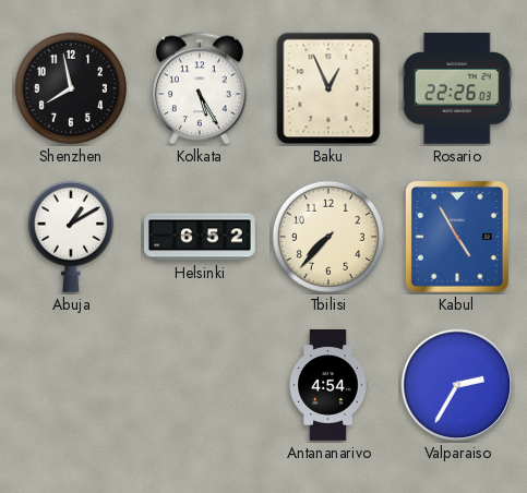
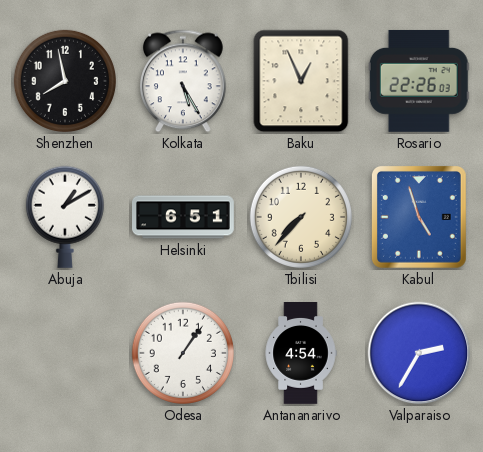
Helsinki: 6:52 -> 6:51
Kabul: 4:55 -> 4:57
Odesa: none -> 1:06
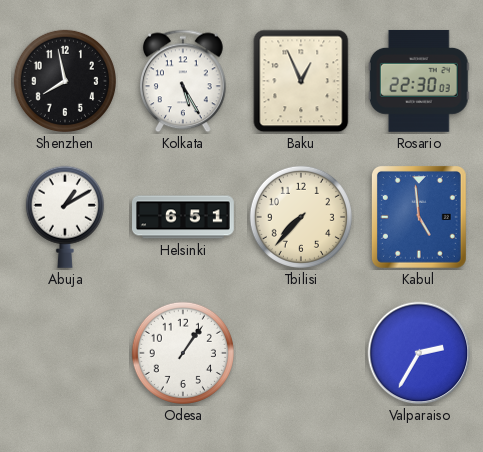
Rosario: 22:26 -> 22:30
Kabul: 4:57 -> 4:59
Antananarivo: 4:54 -> none
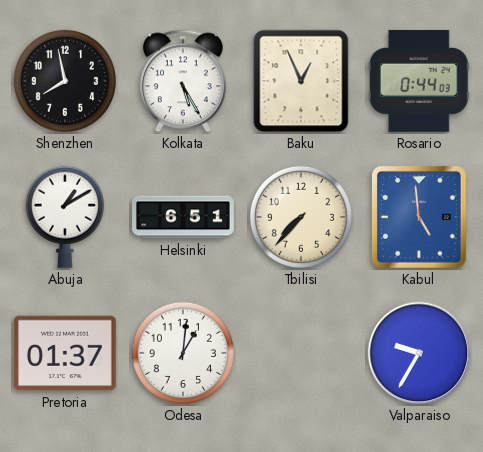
Rosario: 22:30 -> 0:44
Pretoria: none -> 01:37
Odesa: 1:06 -> 1:01
Valparaiso: 2:35 -> 9:35
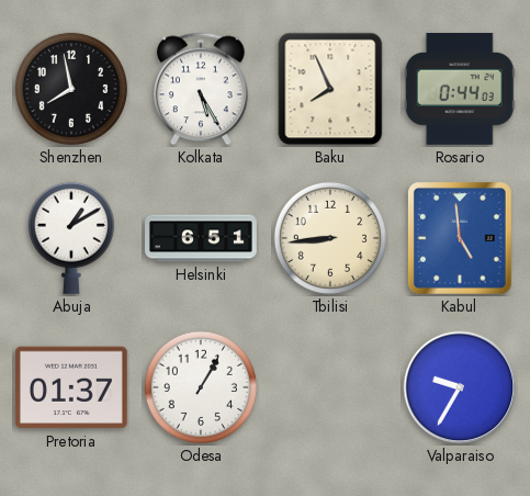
Baku: 12:56 -> 7:56
Tbilisi: 7:37 -> 8:44
Odesa: 1:01 -> 1:05
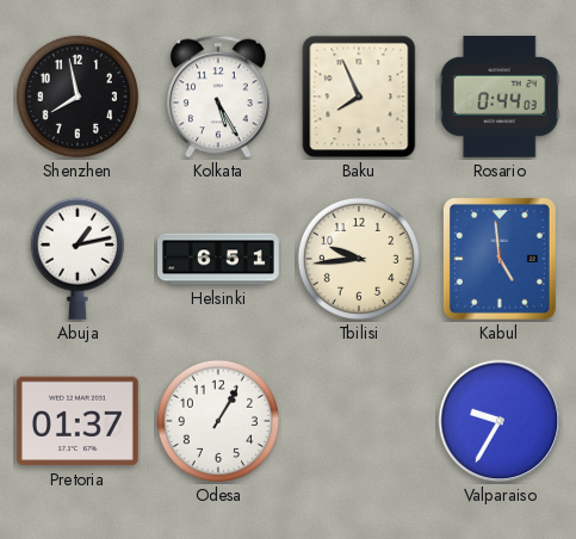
Abuja: 1:10 -> 1:13
Tbilisi: 8:44 -> 9:44
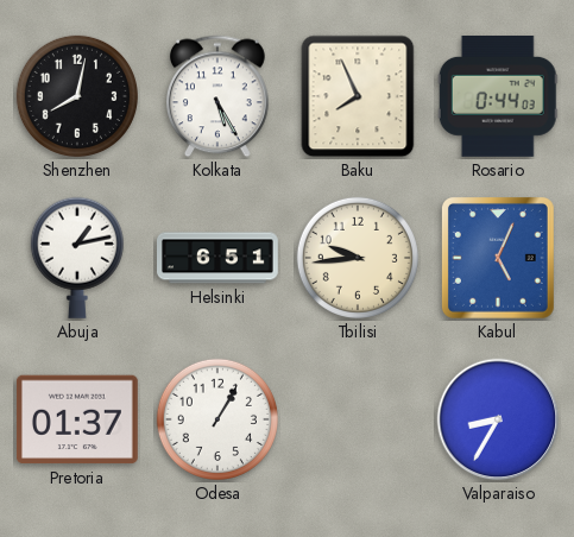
Shenzhen: 7:58 -> 8:02
Kabul: 4:59 -> 5:04
Valparaiso: 9:35 -> 8:35
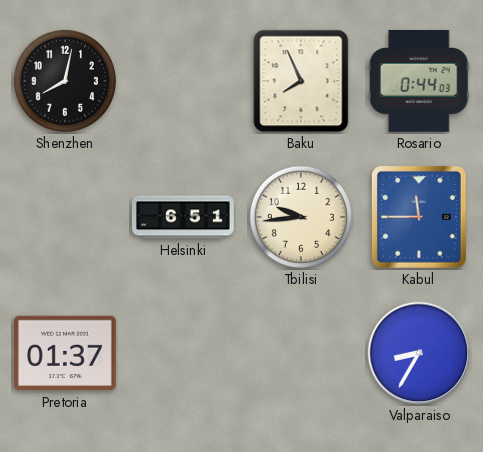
Kolkata: 5:25 -> none
Abuja: 1:13 -> none
Kabul: 5:04 -> 11:45
Odesa: 1:05 -> none
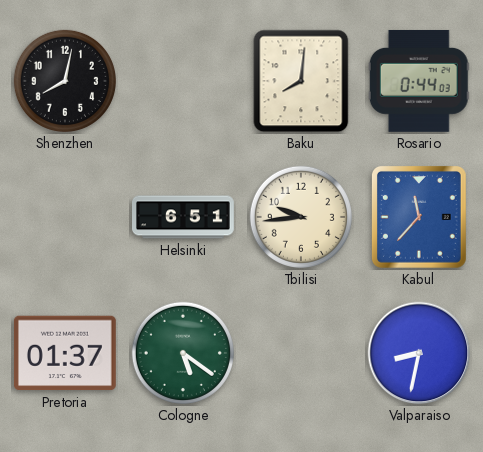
Baku: 7:56 -> 8:01
Kabul: 11:45 -> 11:37
Cologne: none -> 5:21
Valparaiso: 8:35 -> 8:32
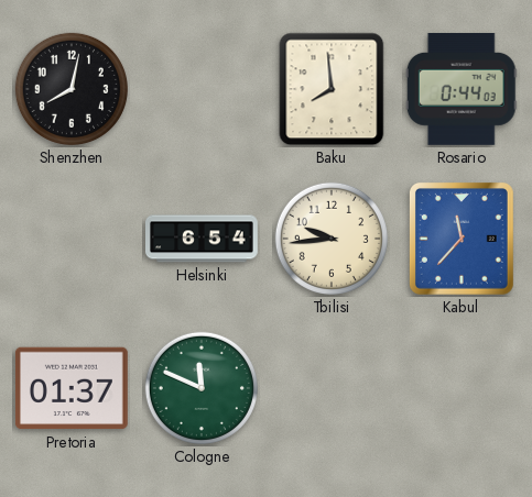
Baku: 8:01 -> 7:59
Helsinki: 6:51 -> 6:54
Cologne: 5:21 -> 11:49
Valparaiso: 8:32 -> none
